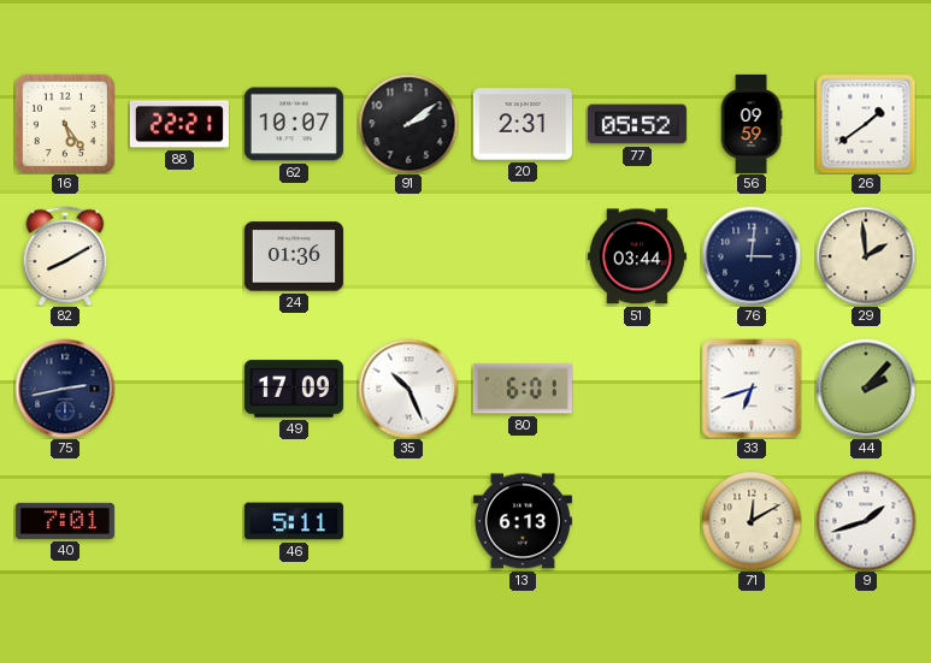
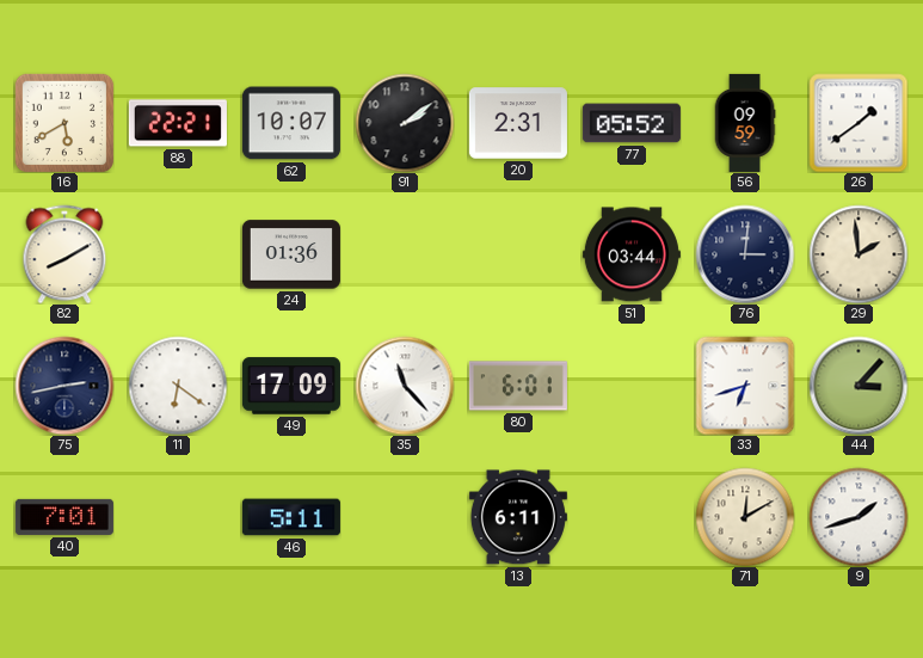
16: 5:24 -> 5:40
11: none -> 6:21
35: 10:26 -> 11:23
44: 2:07 -> 3:07
13: 6:13 -> 6:11
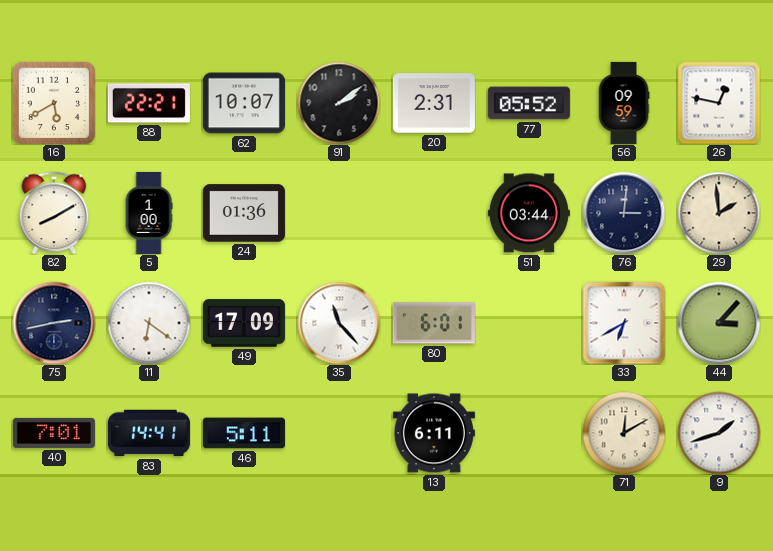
26: 1:39 -> 12:47
5: none -> 1:00
33: 6:42 -> 6:40
83: none -> 14:41
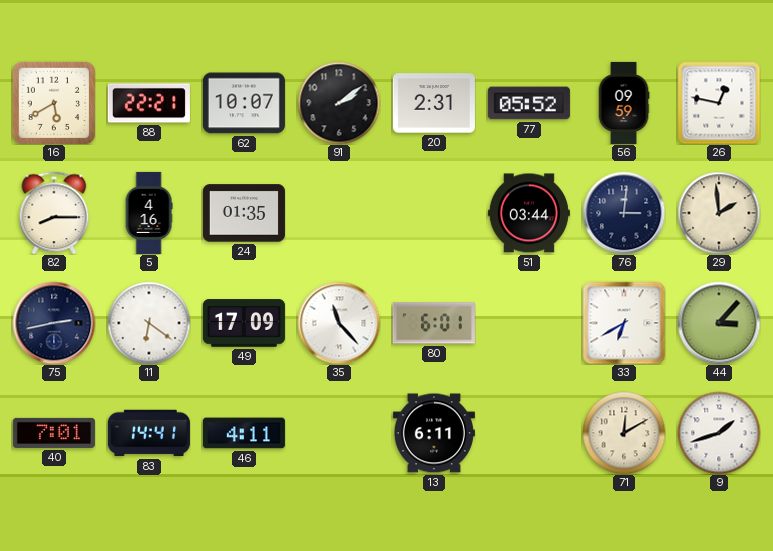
82: 8:10 -> 8:15
5: 1:00 -> 4:16
24: 01:36 -> 01:35
46: 5:11 -> 4:11
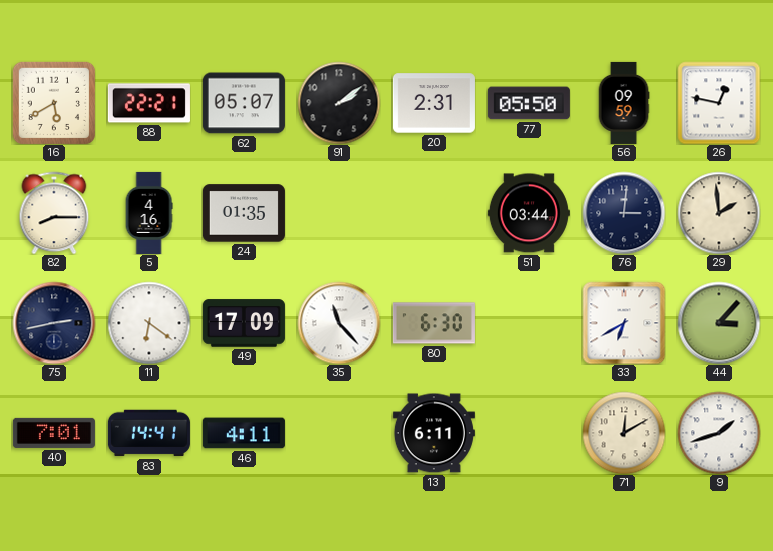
62: 10:07 -> 05:07
77: 05:52 -> 05:50
80: 6:01 -> 6:30
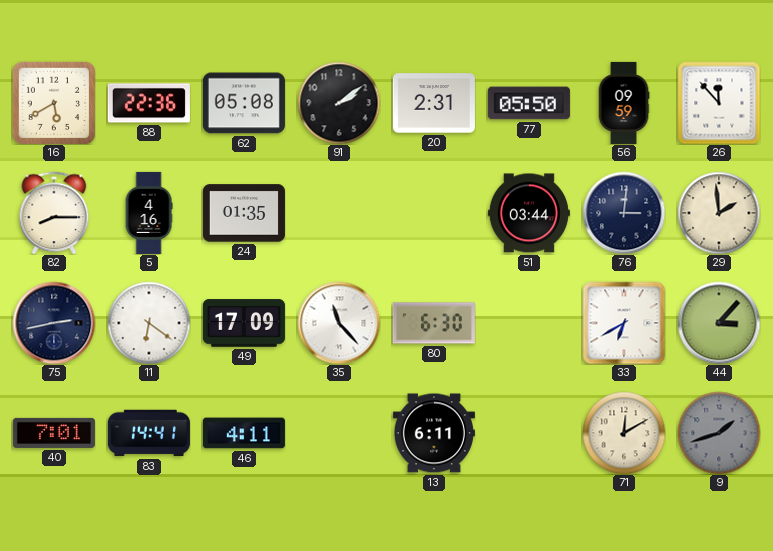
88: 22:21 -> 22:36
62: 05:07 -> 05:08
26: 12:47 -> 11:53
9 dial: white -> grey
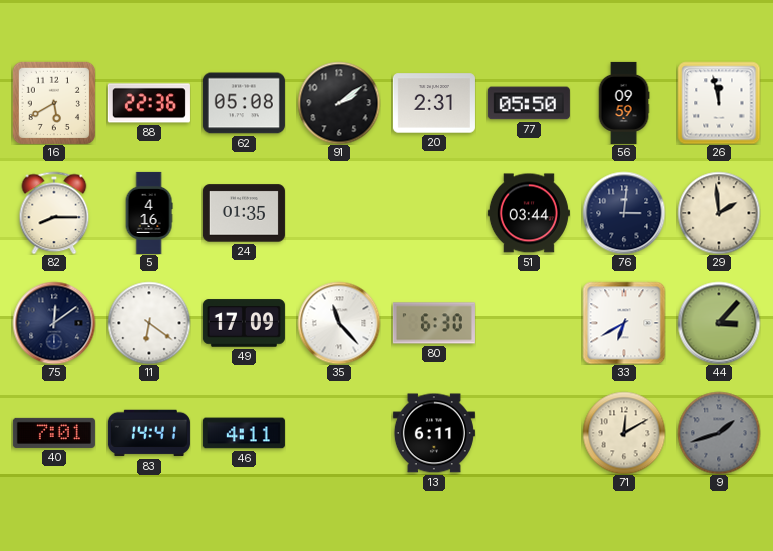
26: 11:53 -> 11:58
75: 2:43 -> 12:09
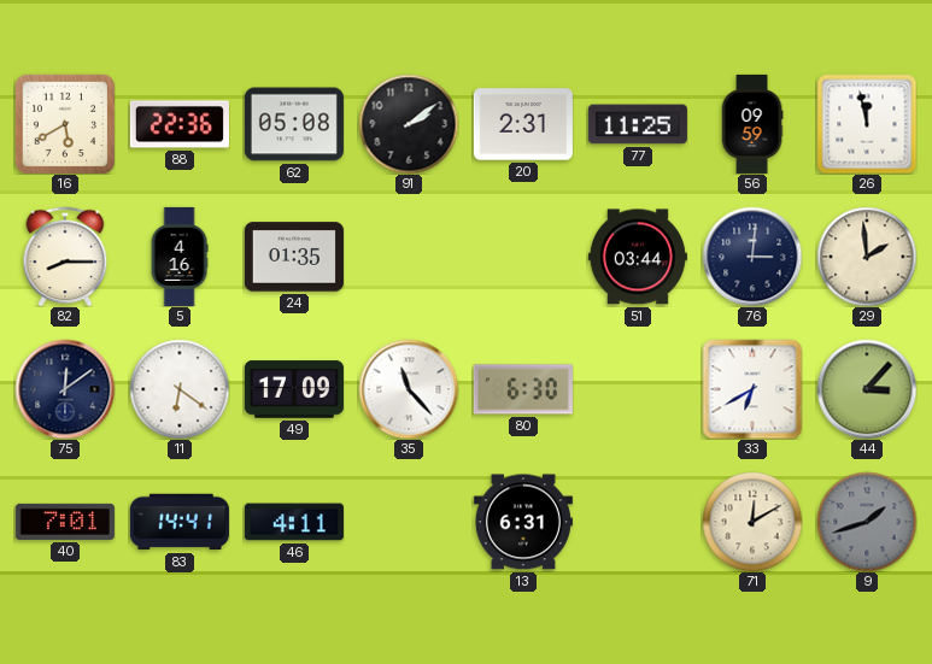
77: 05:50 -> 11:25
13: 6:11 -> 6:31
